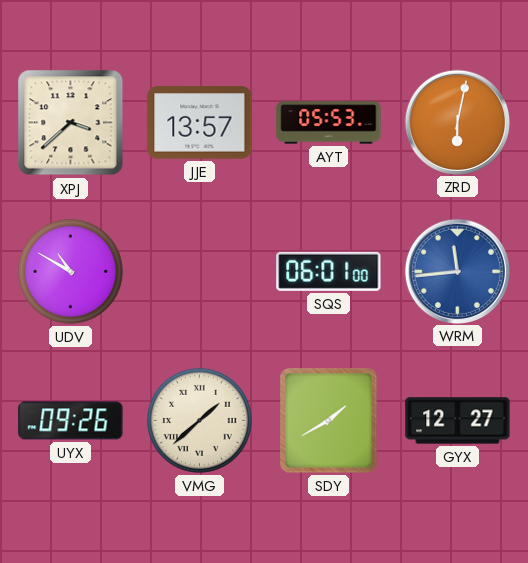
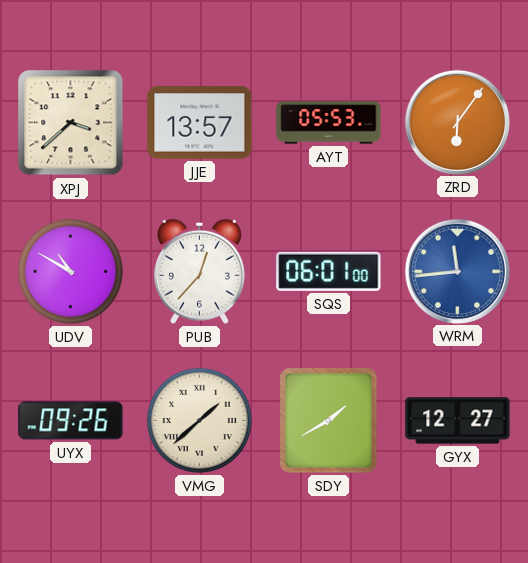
ZRD: 6:02 -> 6:06
PUB: none -> 12:37
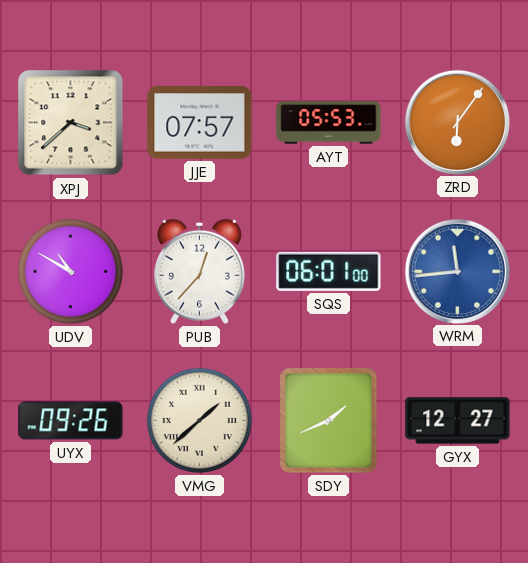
JJE: 13:57 -> 07:57
SDY: 1:40 -> 1:41
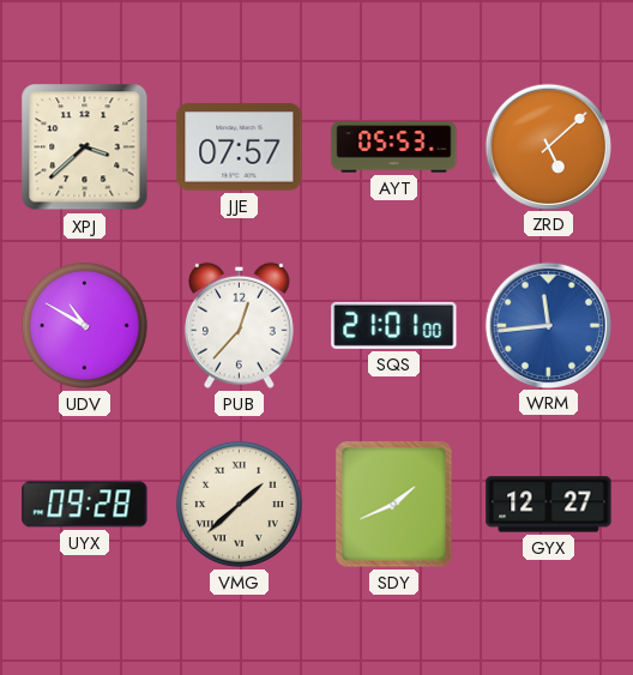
ZRD: 6:06 -> 5:08
SQS: 06:01 -> 21:01
UYX: 09:26 -> 09:28
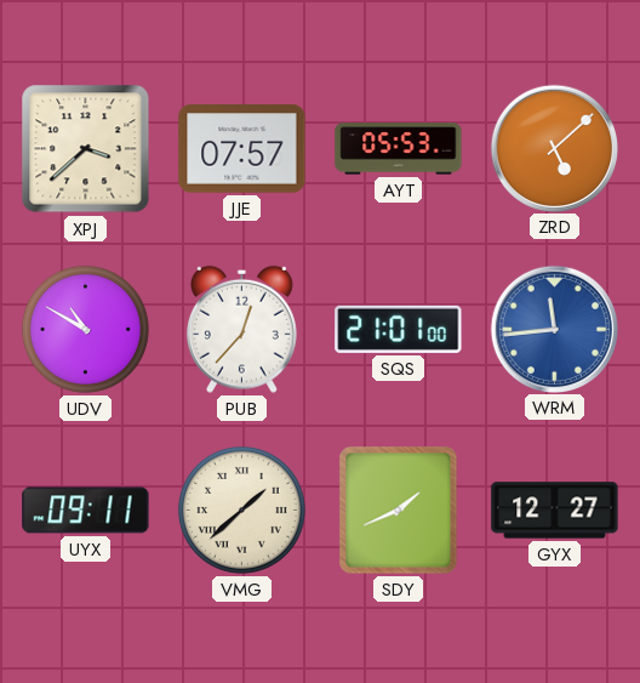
UYX: 09:28 -> 09:11
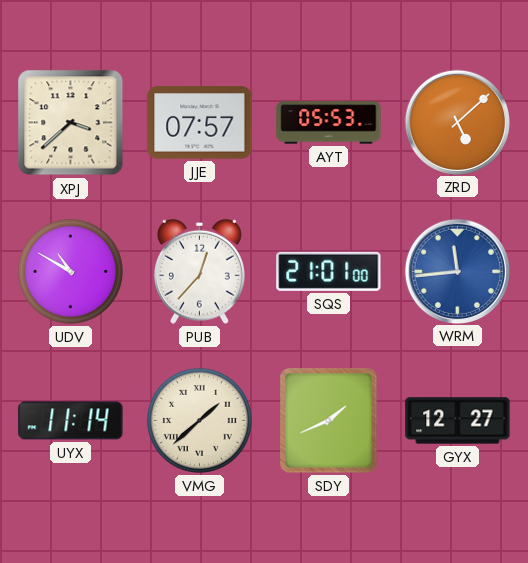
UYX: 09:11 -> 11:14
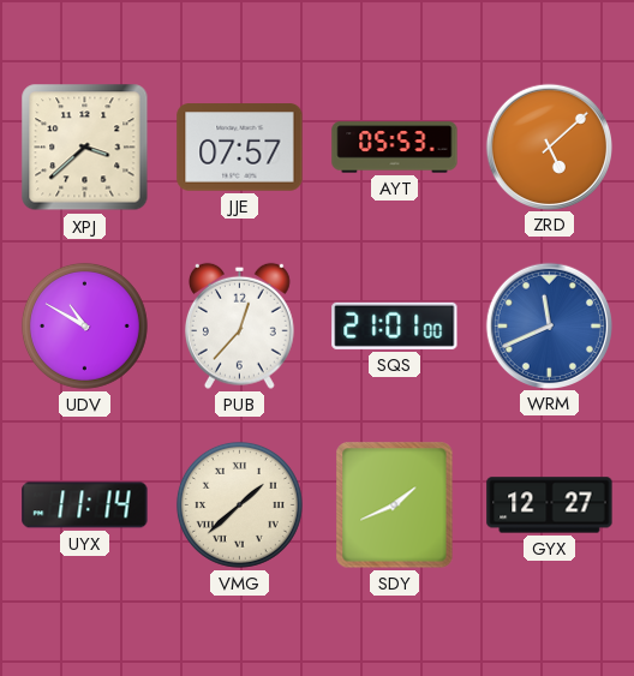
WRM: 11:44 -> 11:41
